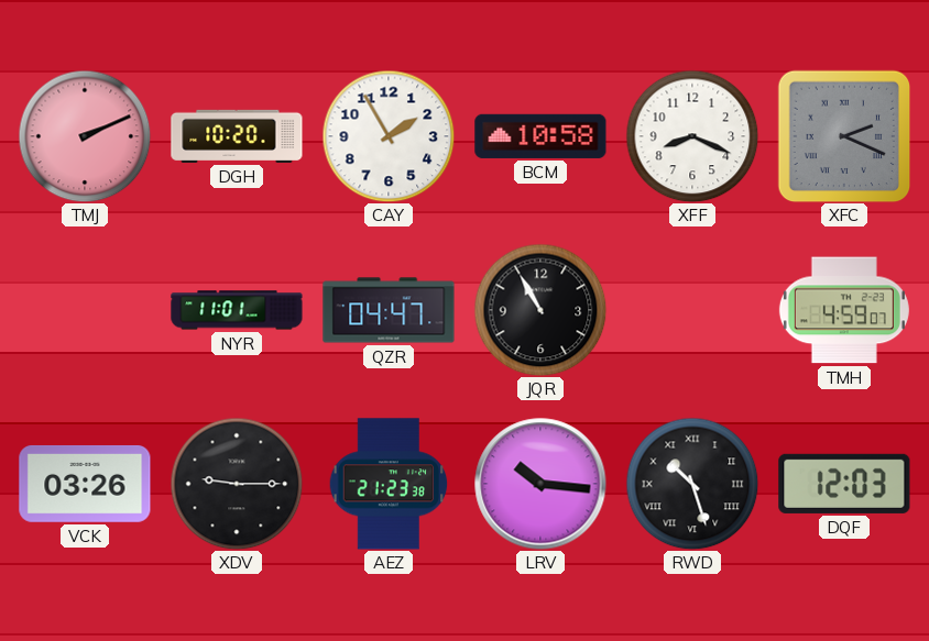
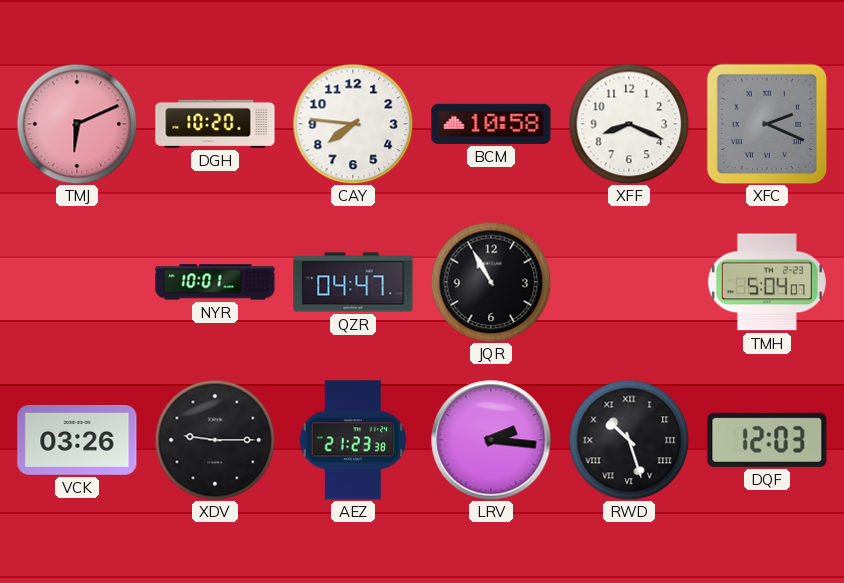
TMJ: 2:11 -> 6:11
CAY: 1:55 -> 7:46
NYR: 11:01 -> 10:01
TMH: 4:59 -> 5:04
LRV: 10:16 -> 2:16
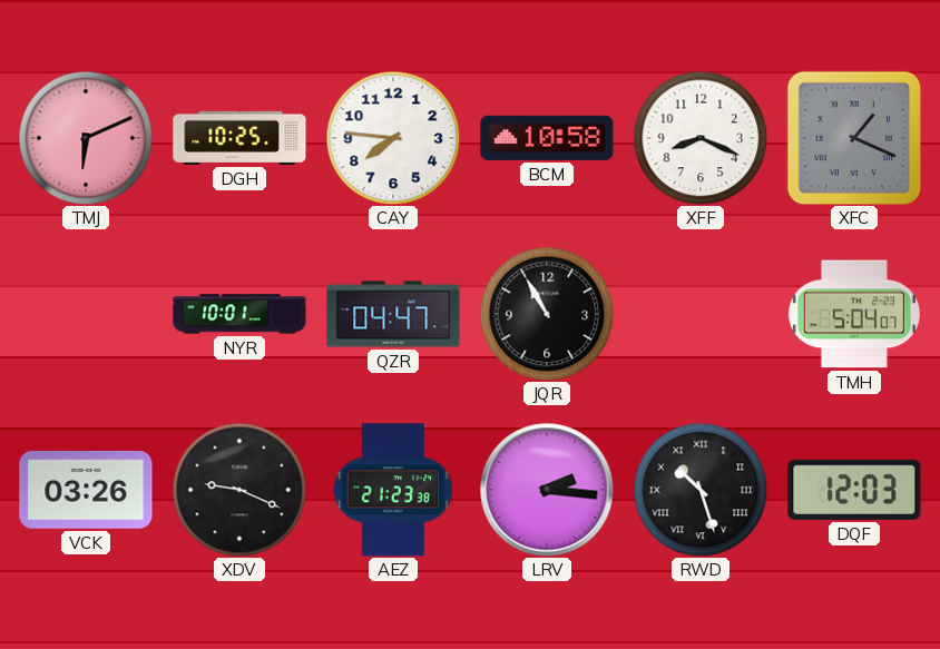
DGH: 10:20 -> 10:25
XFC: 2:19 -> 1:19
XDV: 9:15 -> 9:19
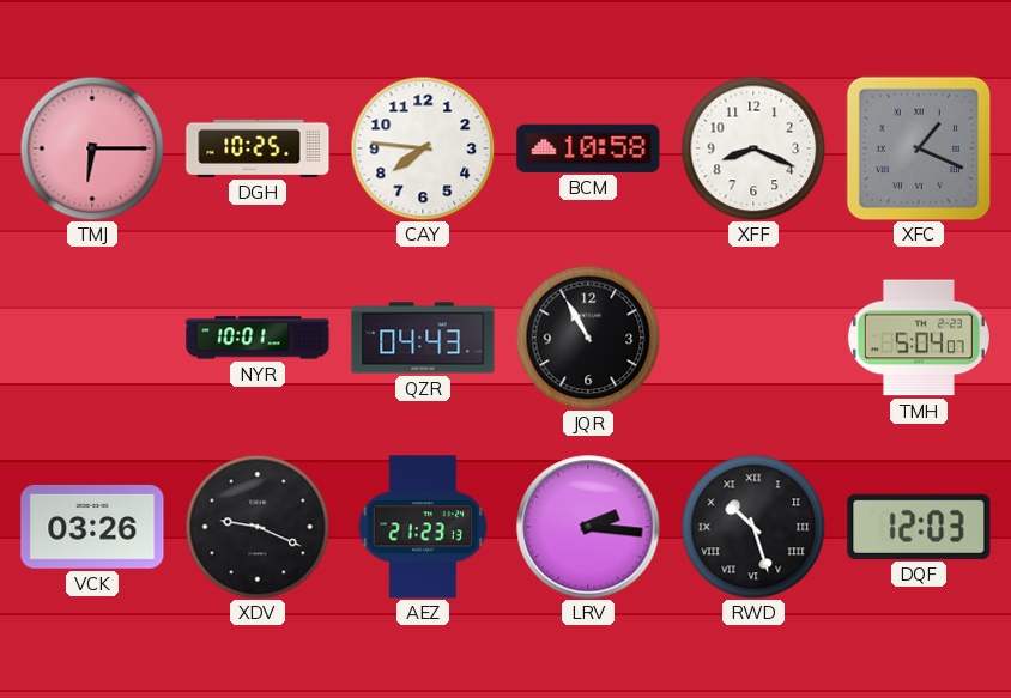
TMJ: 6:11 -> 6:15
QZR: 04:47 -> 04:43
AEZ: 21:23:38 -> 21:23:13
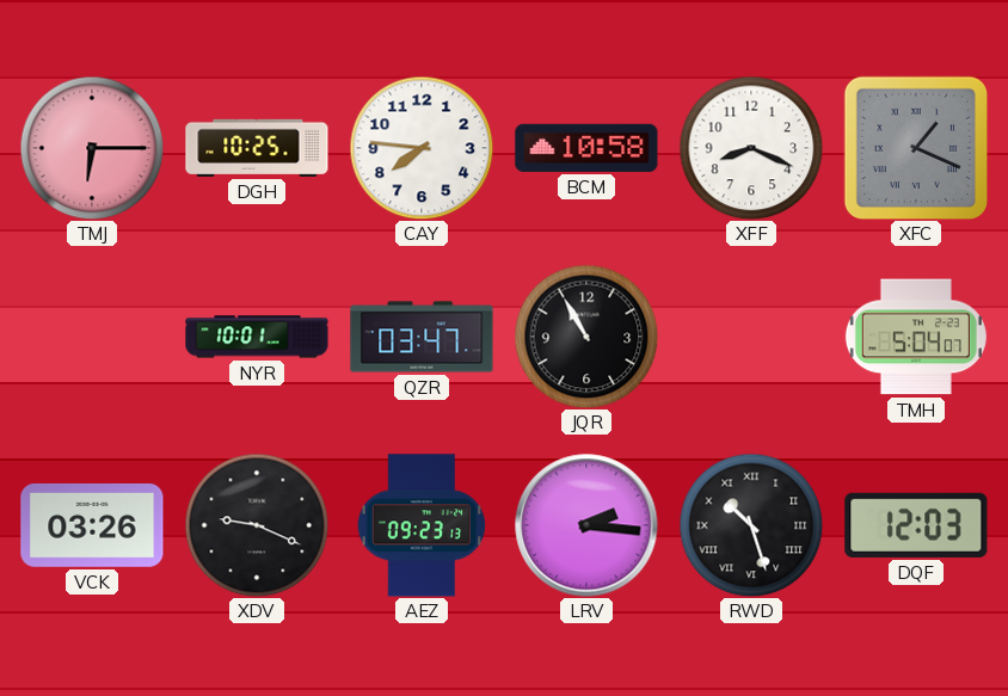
QZR: 04:43 -> 03:47
AEZ: 21:23 -> 09:23
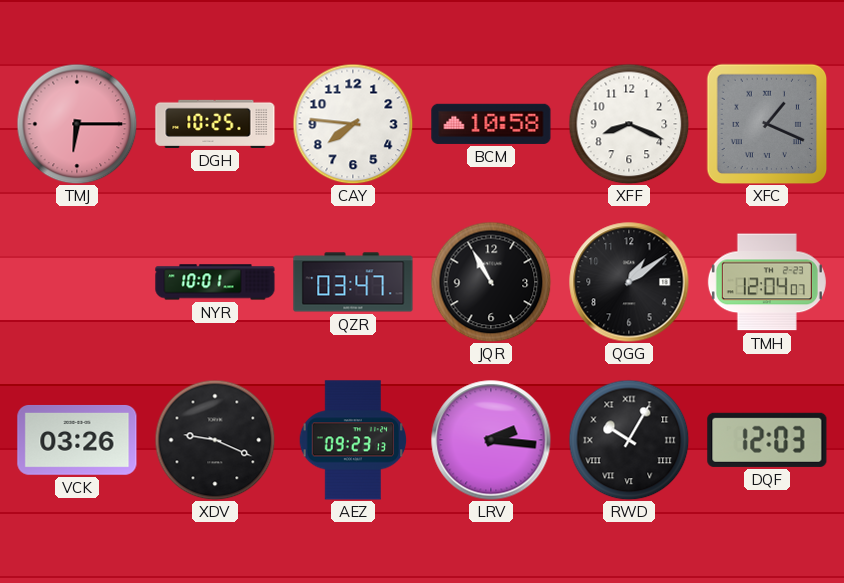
QGG: none -> 1:09
TMH: 5:04 -> 12:04
RWD: 10:27 -> 10:05
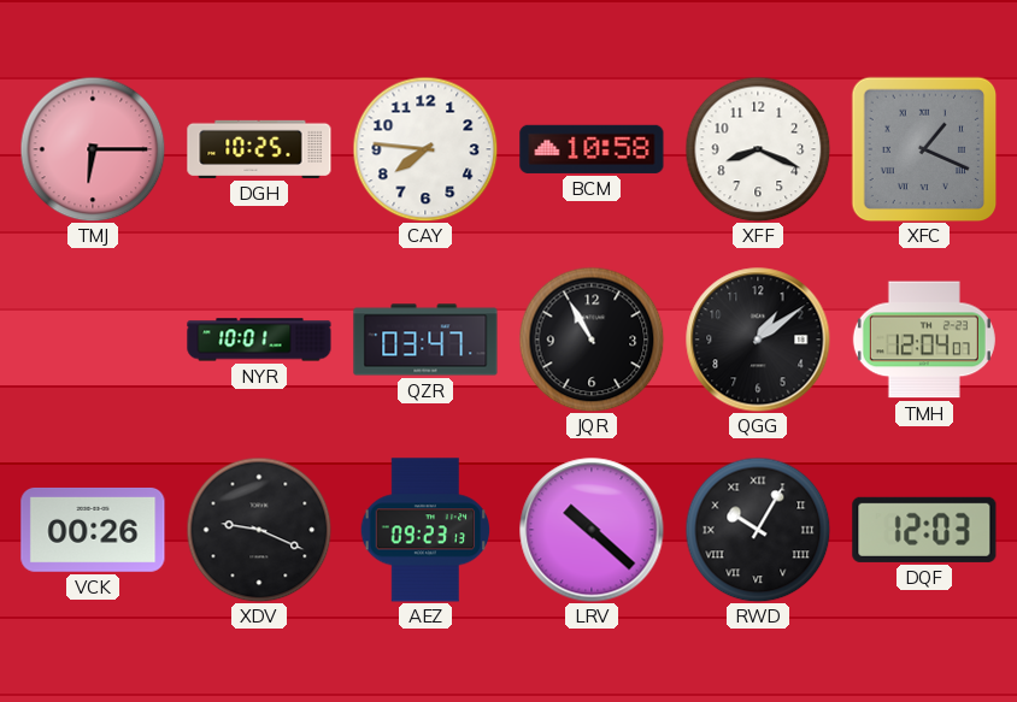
VCK: 03:26 -> 00:26
LRV: 2:16 -> 10:22
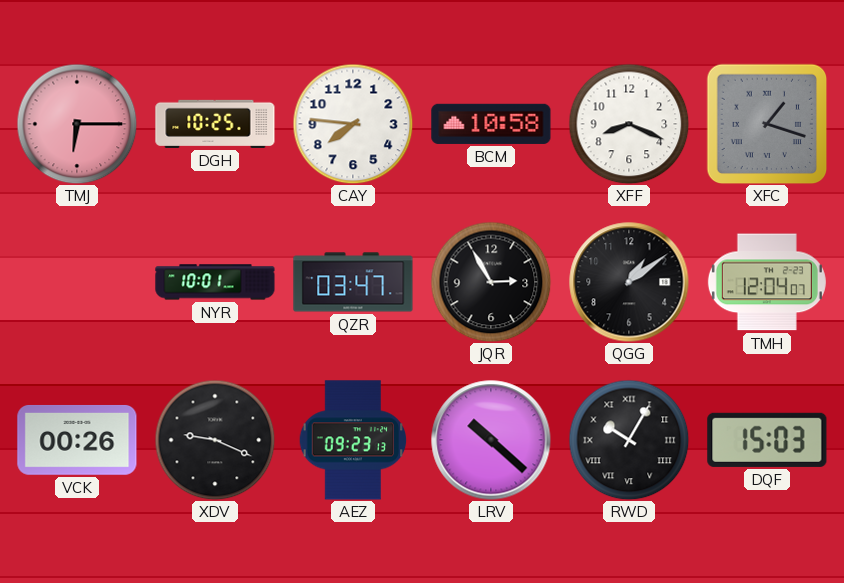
XFC: 1:19 -> 1:18
JQR: 10:55 -> 2:55
DQF: 12:03 -> 15:03
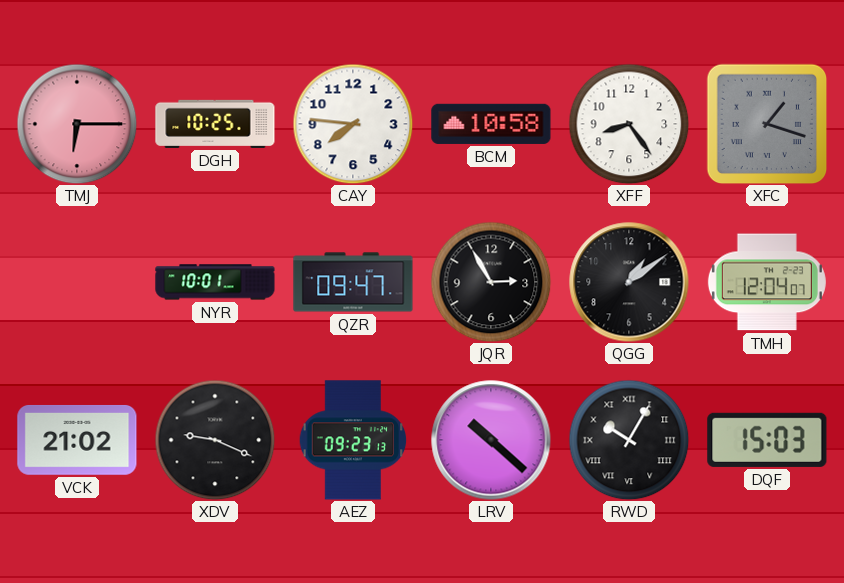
XFF: 8:19 -> 8:24
QZR: 03:47 -> 09:47
VCK: 00:26 -> 21:02
